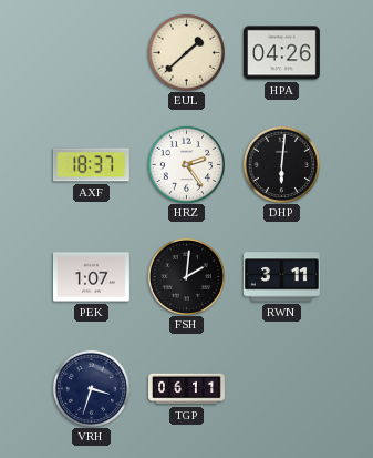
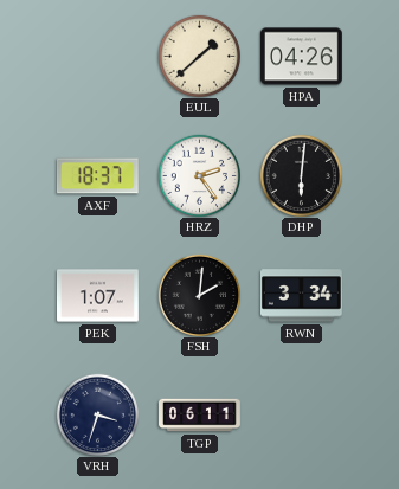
RWN: 3:11 -> 3:34
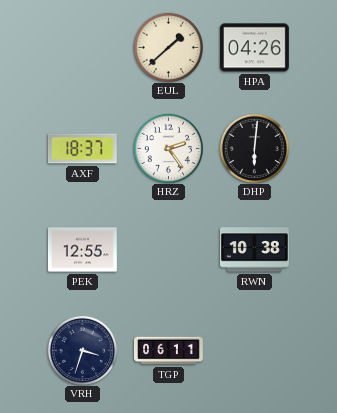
PEK: 1:07 -> 12:55
FSH: 2:01 -> none
RWN: 3:34 -> 10:38
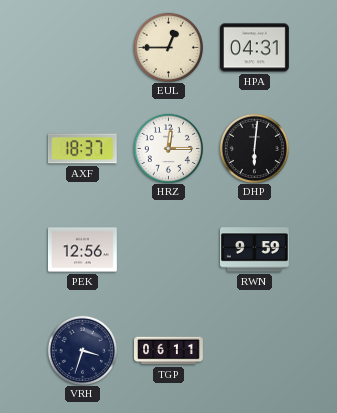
EUL: 1:38 -> 12:45
HPA: 04:26 -> 04:31
HRZ: 2:24 -> 12:15
PEK: 12:55 -> 12:56
RWN: 10:38 -> 9:59
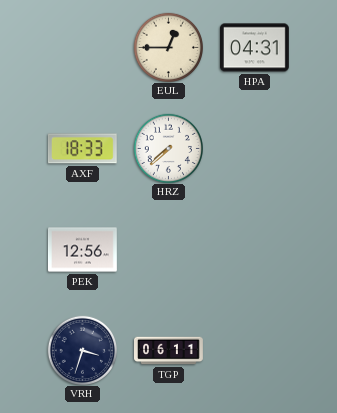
AXF: 18:37 -> 18:33
HRZ: 12:15 -> 7:38
DHP: 6:01 -> none
RWN: 9:59 -> none
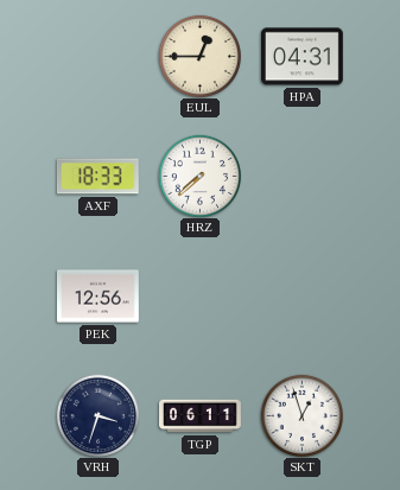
SKT: none -> 12:57
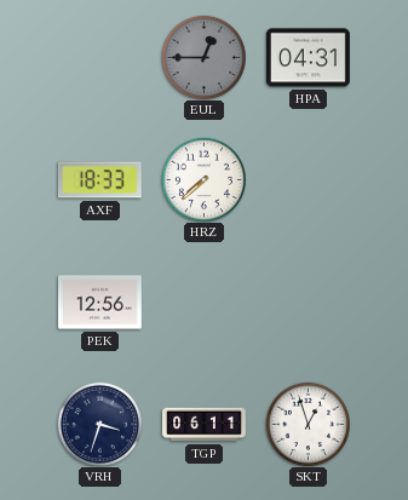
EUL dial: cream -> grey
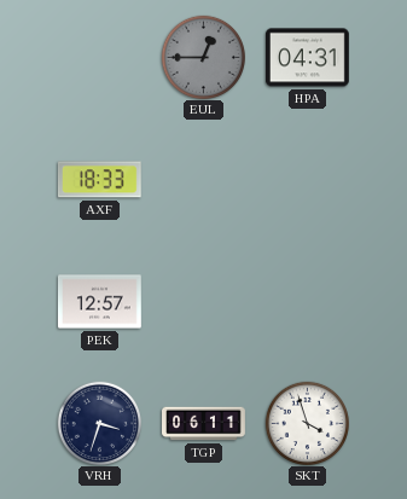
HRZ: 7:38 -> none
PEK: 12:56 -> 12:57
SKT: 12:57 -> 3:57
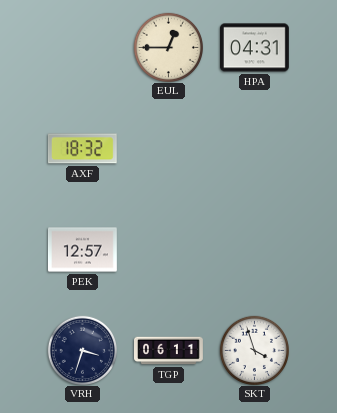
EUL dial: grey -> cream
AXF: 18:33 -> 18:32
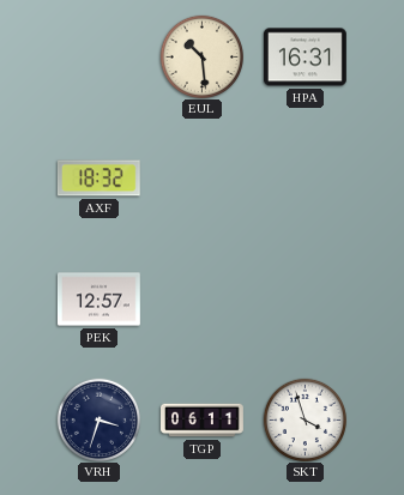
EUL: 12:45 -> 10:29
HPA: 04:31 -> 16:31
